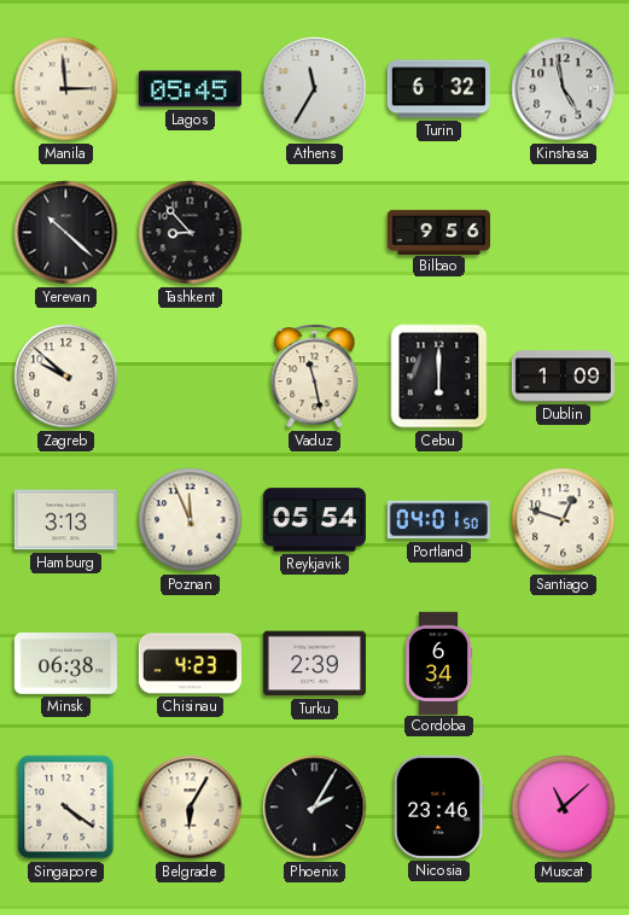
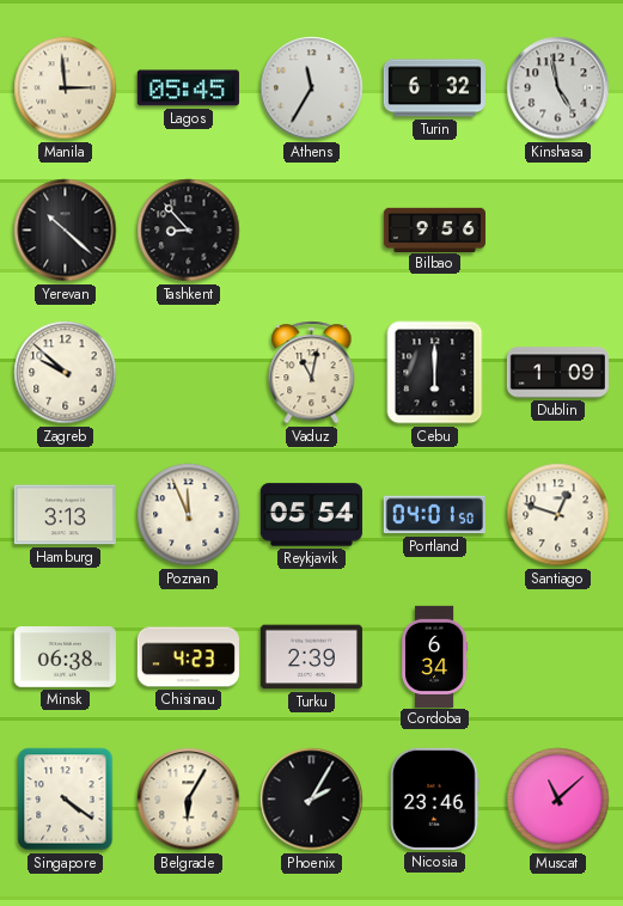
Vaduz: 11:28 -> 11:02
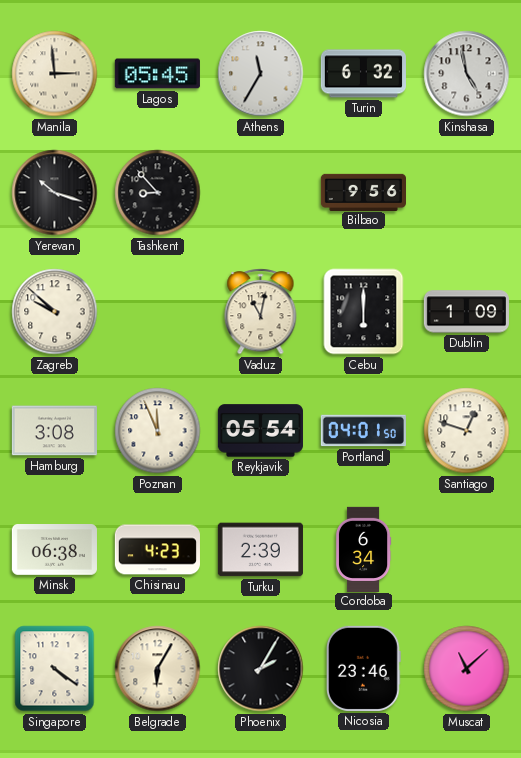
Yerevan: 10:22 -> 10:18
Hamburg: 3:13 -> 3:08
